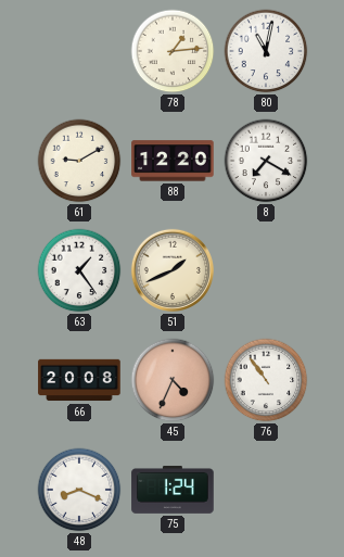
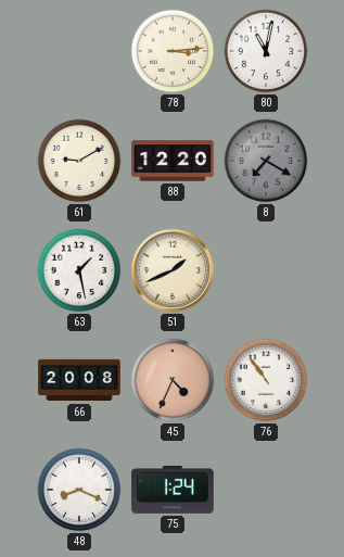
78: 1:14 -> 3:14
8 dial: white -> grey
63: 1:24 -> 1:28
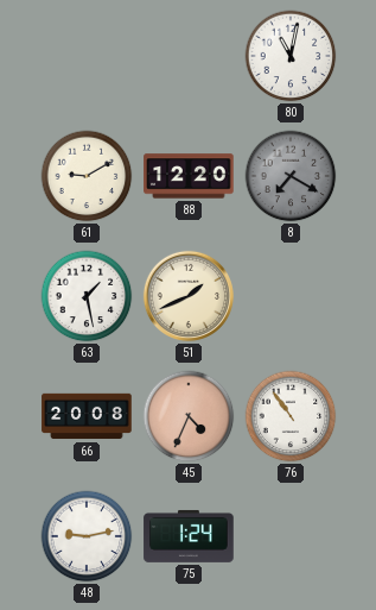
78: 3:14 -> none
48: 8:19 -> 9:13
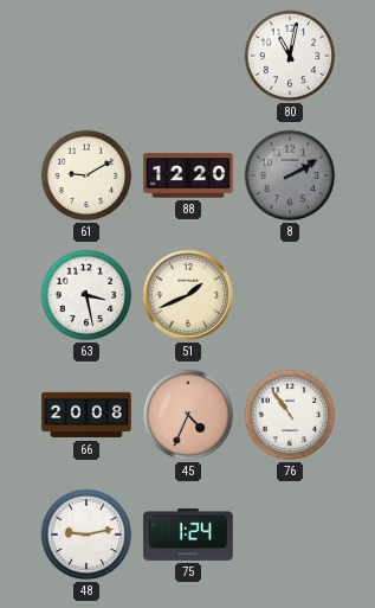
8: 7:20 -> 2:10
63: 1:28 -> 3:28
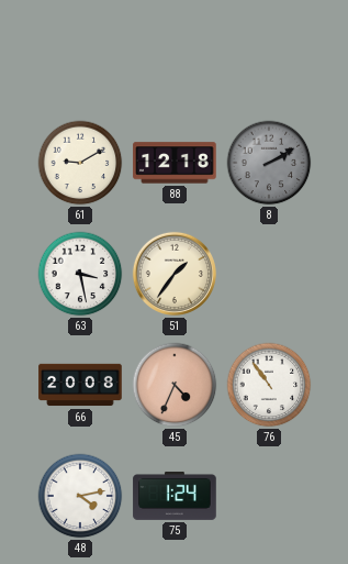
80: 11:02 -> none
88: 12:20 -> 12:18
51: 1:41 -> 1:36
48: 9:13 -> 4:13
